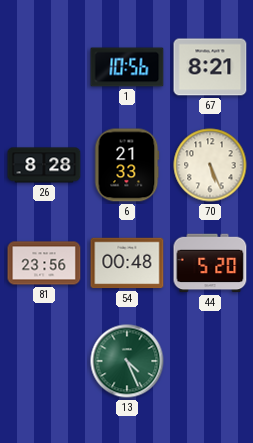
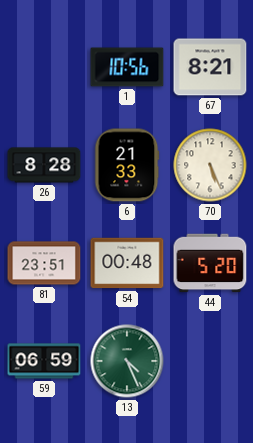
81: 23:56 -> 23:51
59: none -> 06:59
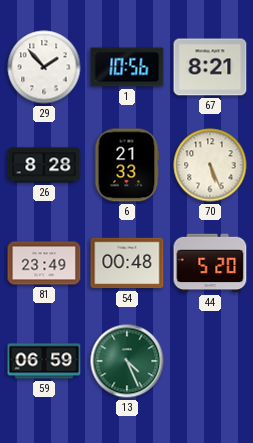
29: none -> 1:53
81: 23:51 -> 23:49
